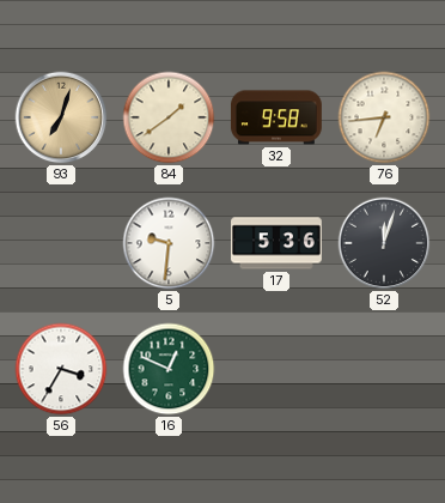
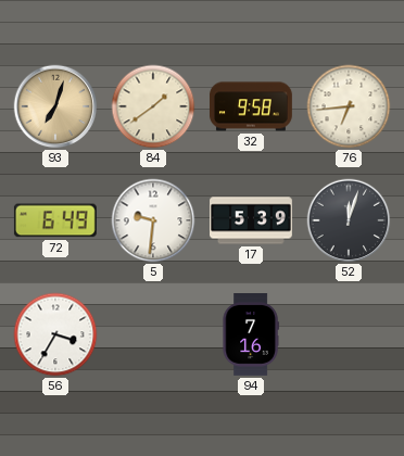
72: none -> 6:49
17: 5:36 -> 5:39
16: 12:49 -> none
94: none -> 7:16
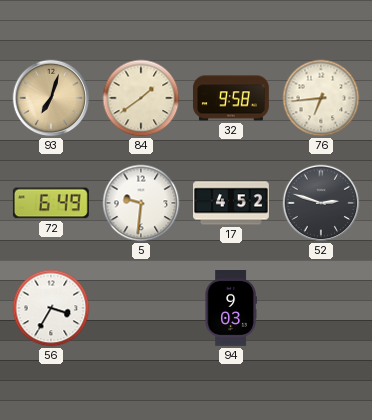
17: 5:39 -> 4:52
52: 12:03 -> 2:48
94: 7:16 -> 9:03
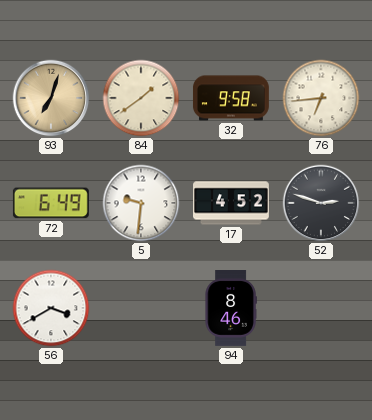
56: 3:35 -> 3:40
94: 9:03 -> 8:46
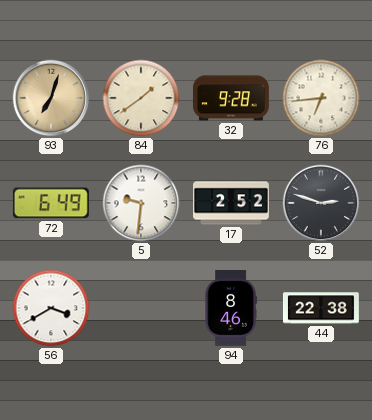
32: 9:58 -> 9:28
17: 4:52 -> 2:52
44: none -> 22:38
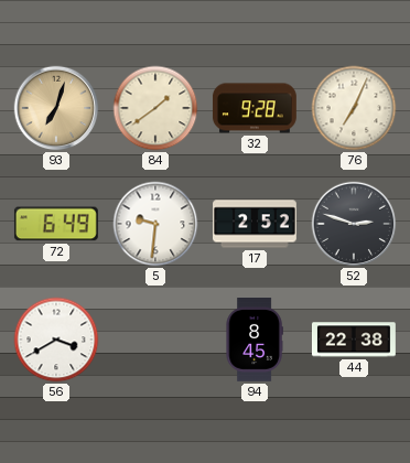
76: 6:44 -> 7:04
94: 8:46 -> 8:45
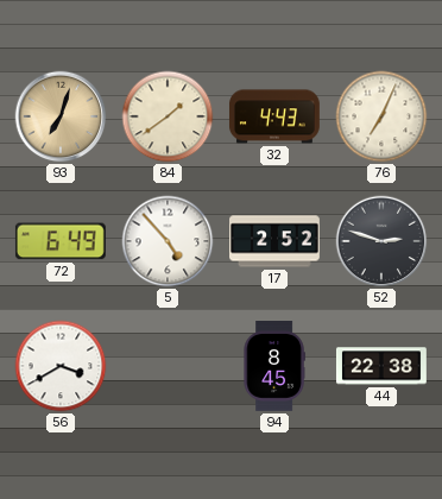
32: 9:28 -> 4:43
5: 9:31 -> 4:53
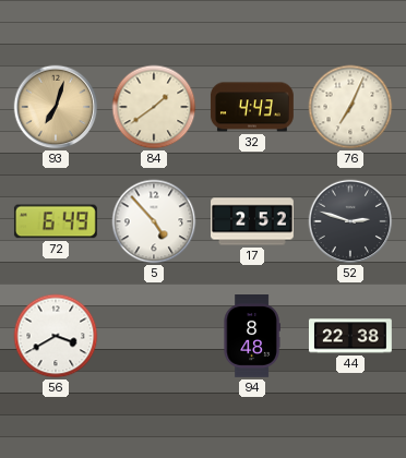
94: 8:45 -> 8:48
